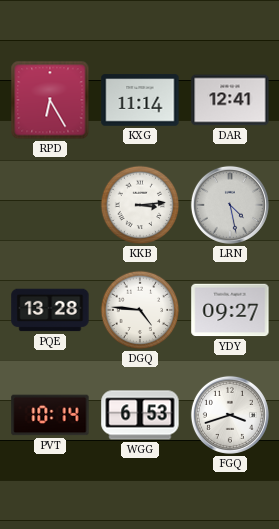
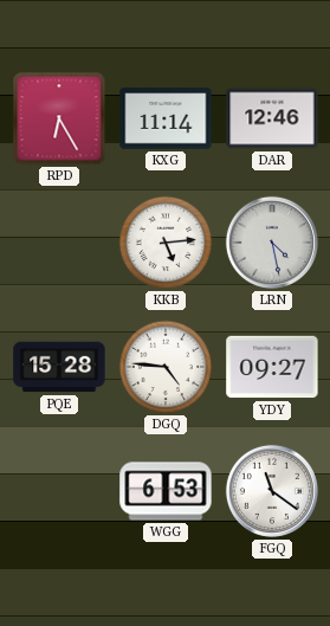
DAR: 12:41 -> 12:46
KKB: 3:14 -> 5:14
PQE: 13:28 -> 15:28
PVT: 10:14 -> none
FGQ: 3:42 -> 11:21
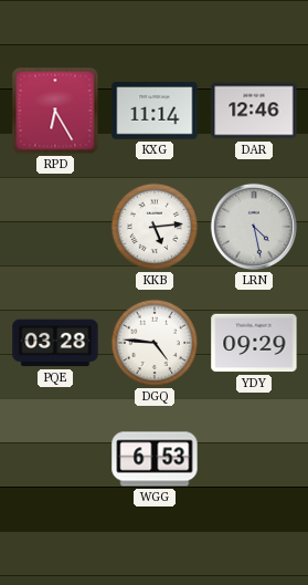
PQE: 15:28 -> 03:28
YDY: 09:27 -> 09:29
FGQ: 11:21 -> none
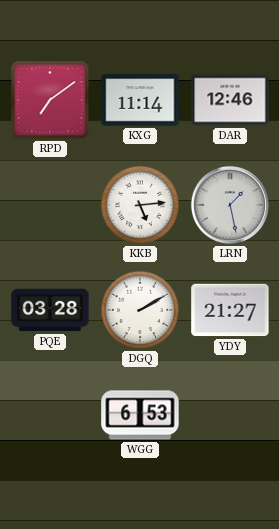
RPD: 6:25 -> 7:09
LRN: 4:28 -> 1:28
DGQ: 4:46 -> 2:10
YDY: 09:29 -> 21:27
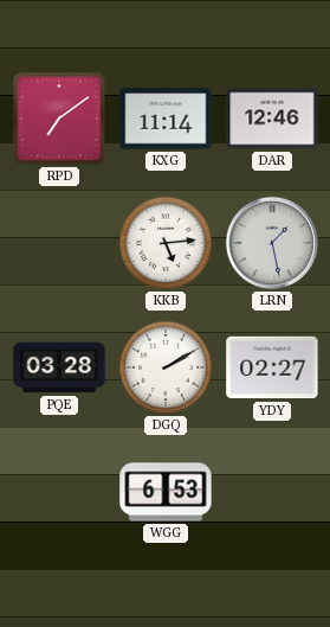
YDY: 21:27 -> 02:27
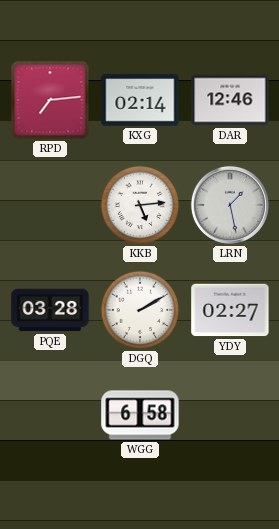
RPD: 7:09 -> 7:14
KXG: 11:14 -> 02:14
WGG: 6:53 -> 6:58
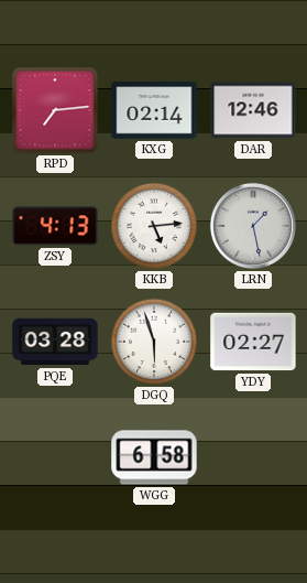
ZSY: none -> 4:13
DGQ: 2:10 -> 5:57
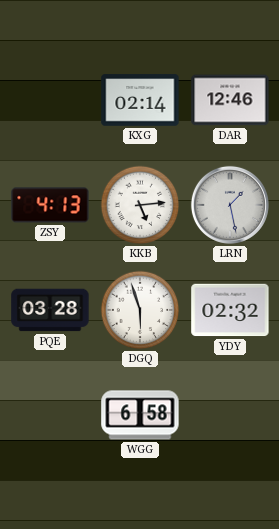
RPD: 7:14 -> none
YDY: 02:27 -> 02:32
